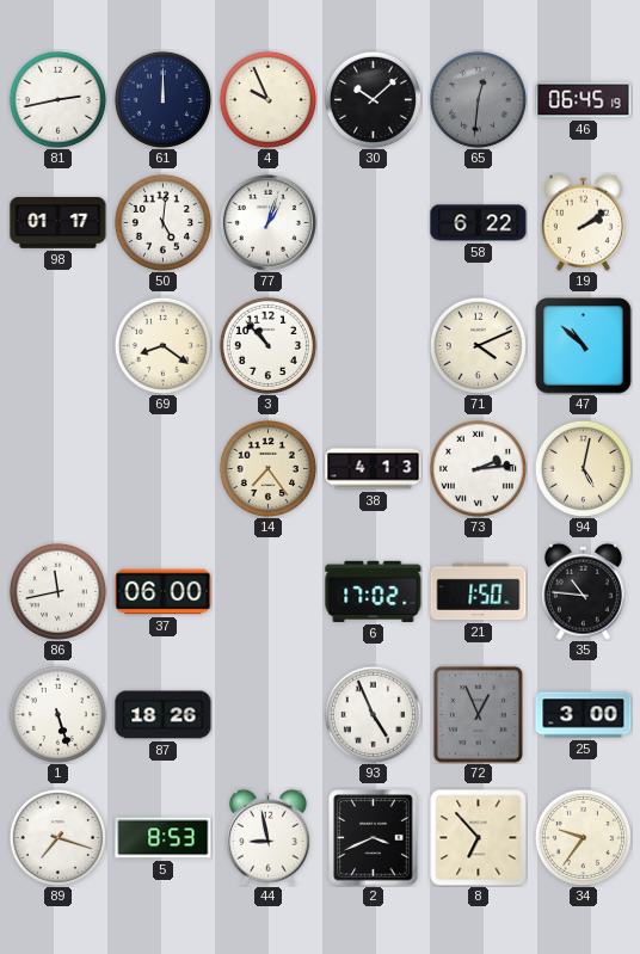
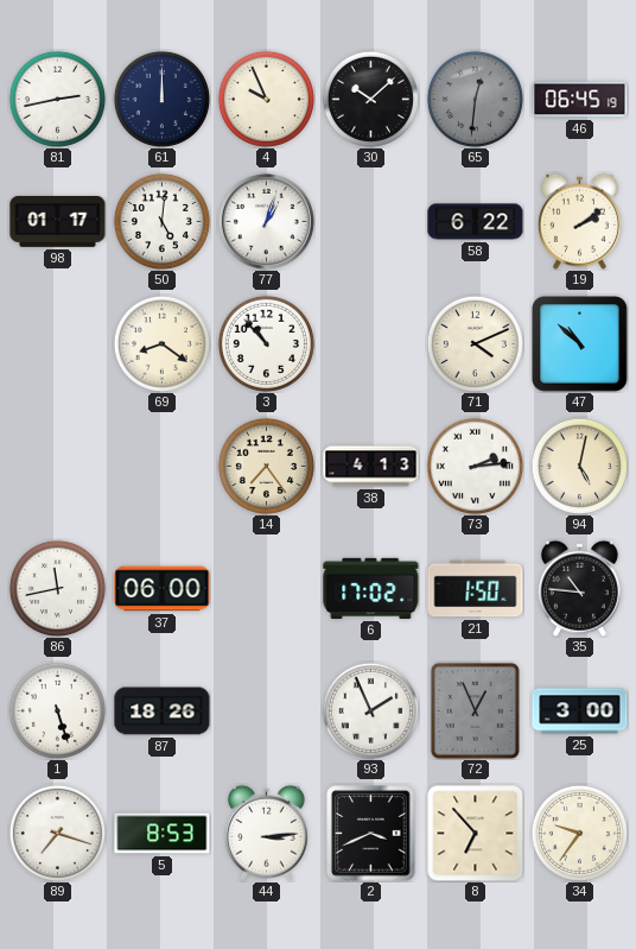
93: 4:56 -> 1:56
44: 8:58 -> 3:14
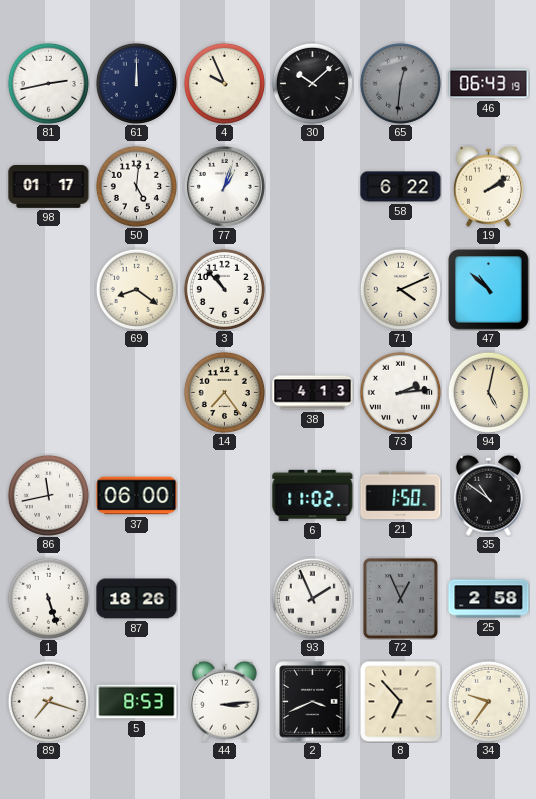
46: 06:45 -> 06:43
6: 17:02 -> 11:02
35: 10:46 -> 10:51
25: 3:00 -> 2:58
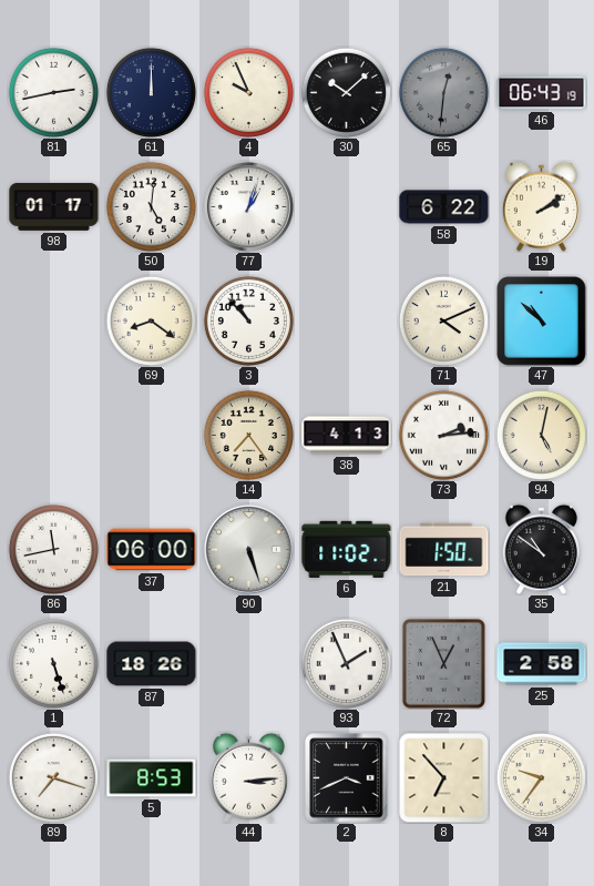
90: none -> 5:27
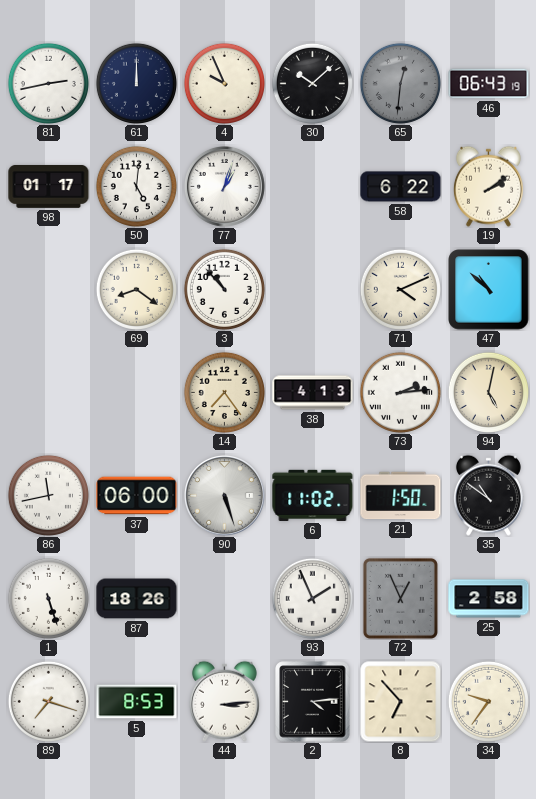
2: 3:41 -> 4:14
